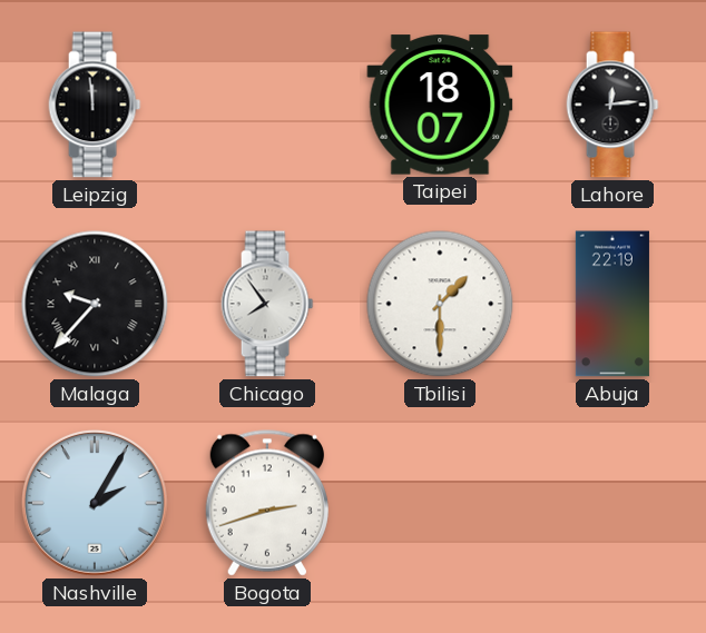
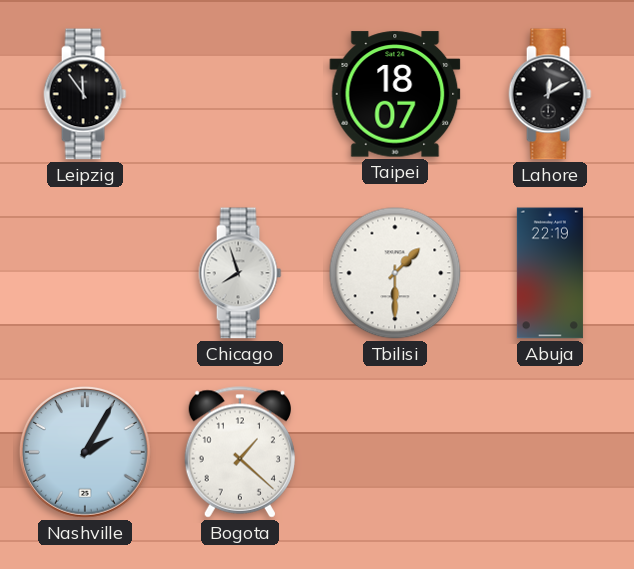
Leipzig: 11:59 -> 11:54
Lahore: 12:14 -> 12:10
Malaga: 9:37 -> none
Chicago: 7:54 -> 7:57
Bogota: 2:42 -> 1:22
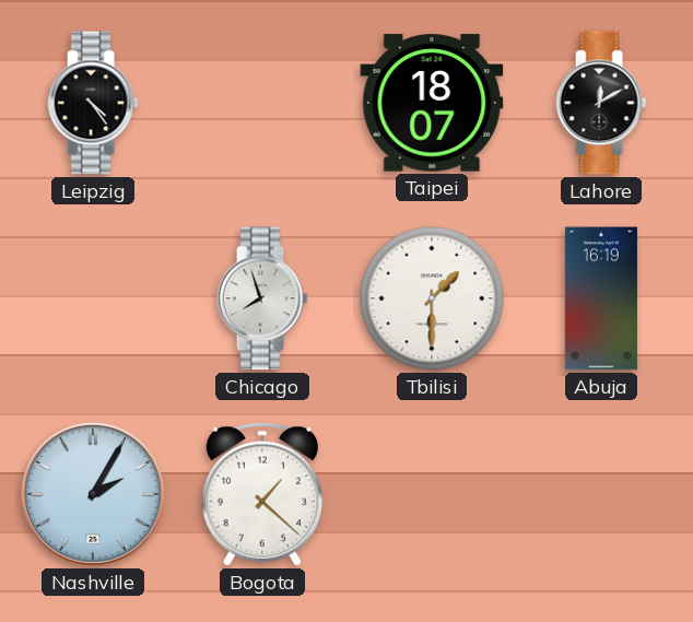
Leipzig: 11:54 -> 4:24
Abuja: 22:19 -> 16:19
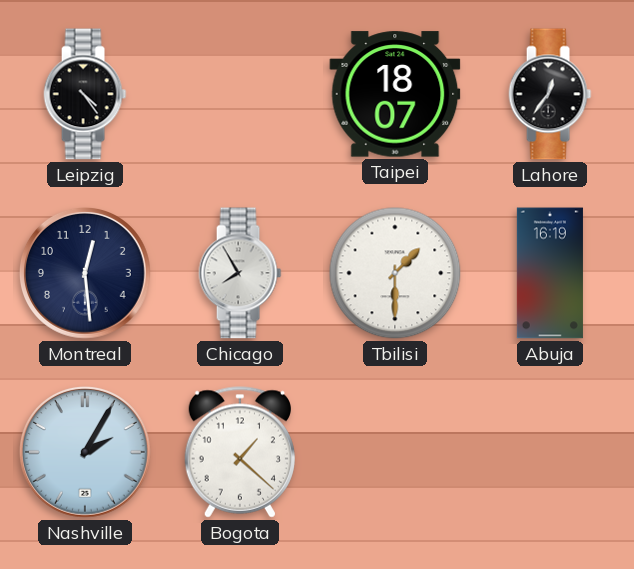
Lahore: 12:10 -> 12:36
Montreal: none -> 12:29
Chicago: 7:57 -> 7:55
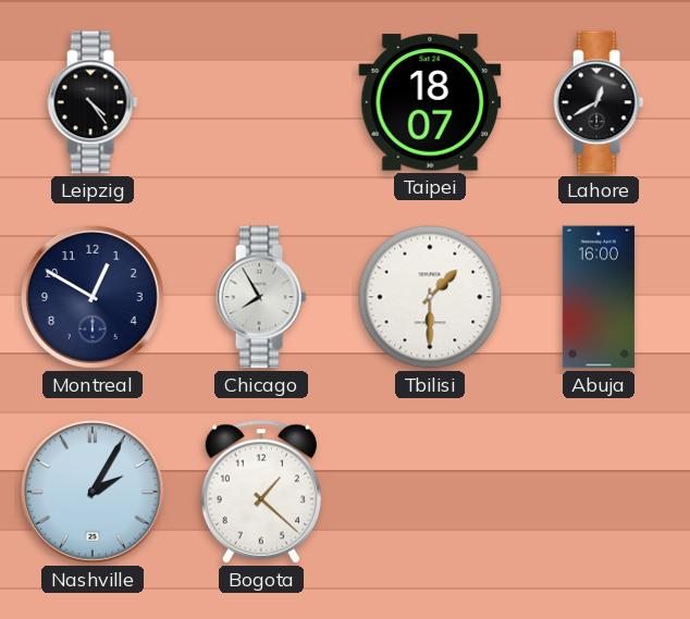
Lahore: 12:36 -> 12:40
Montreal: 12:29 -> 12:50
Abuja: 16:19 -> 16:00
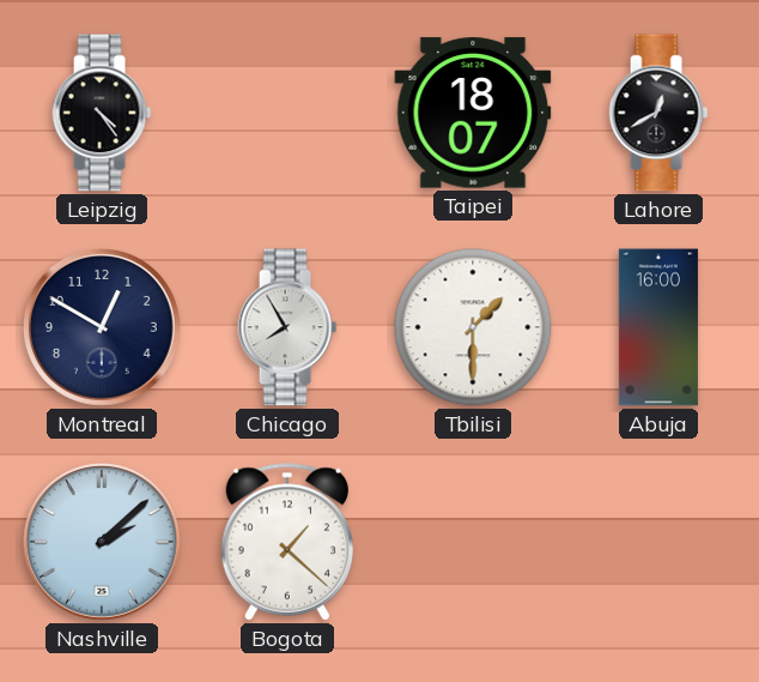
Nashville: 2:05 -> 2:08
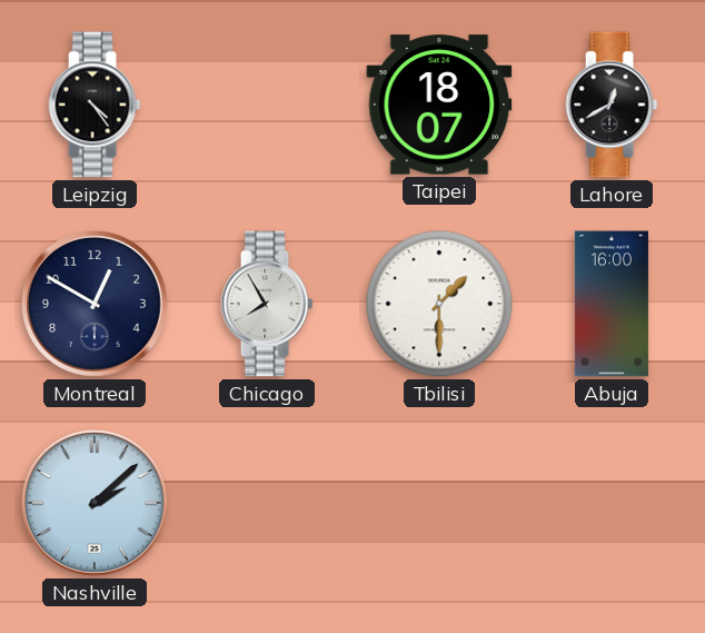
Bogota: 1:22 -> none
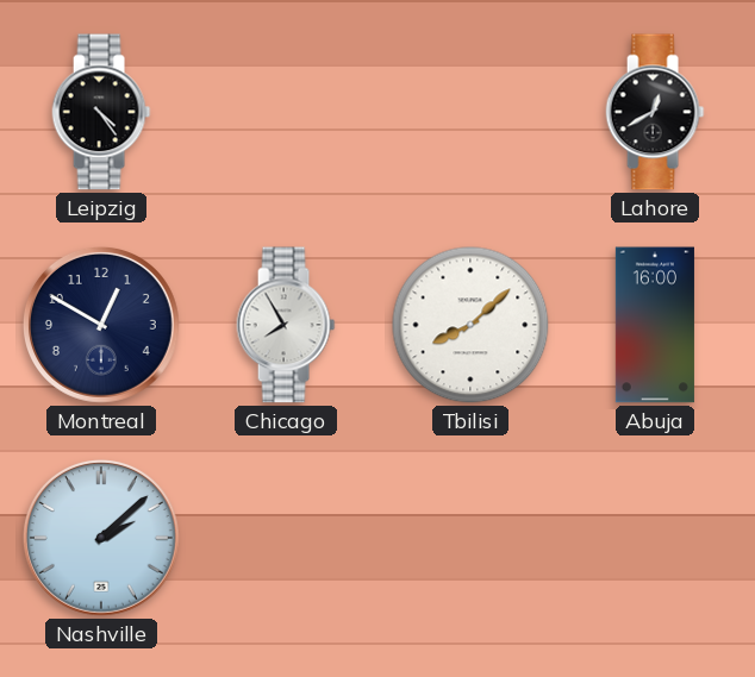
Taipei: 18:07 -> none
Tbilisi: 1:30 -> 8:08
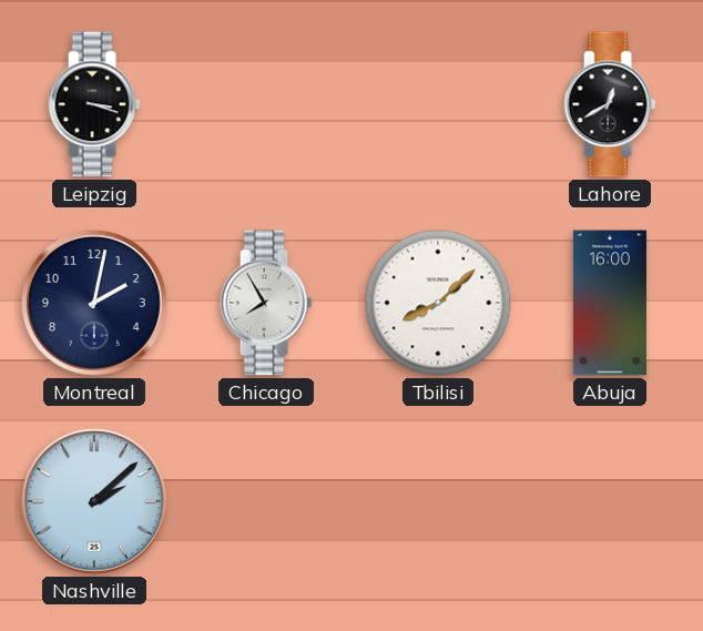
Leipzig: 4:24 -> 3:18
Montreal: 12:50 -> 2:02
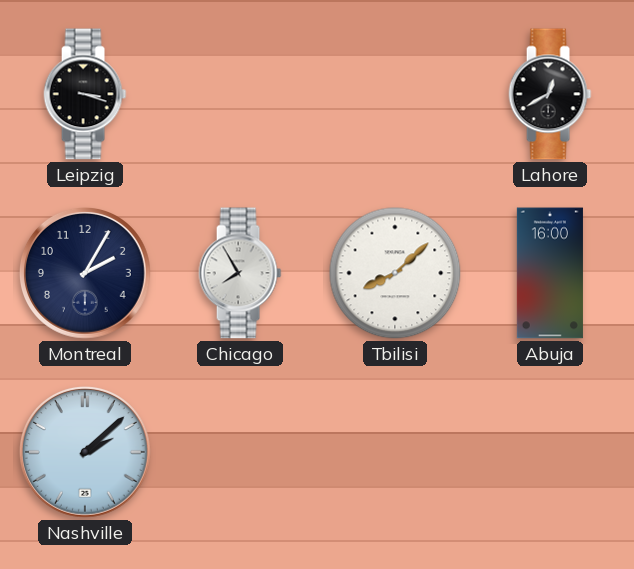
Montreal: 2:02 -> 2:05
